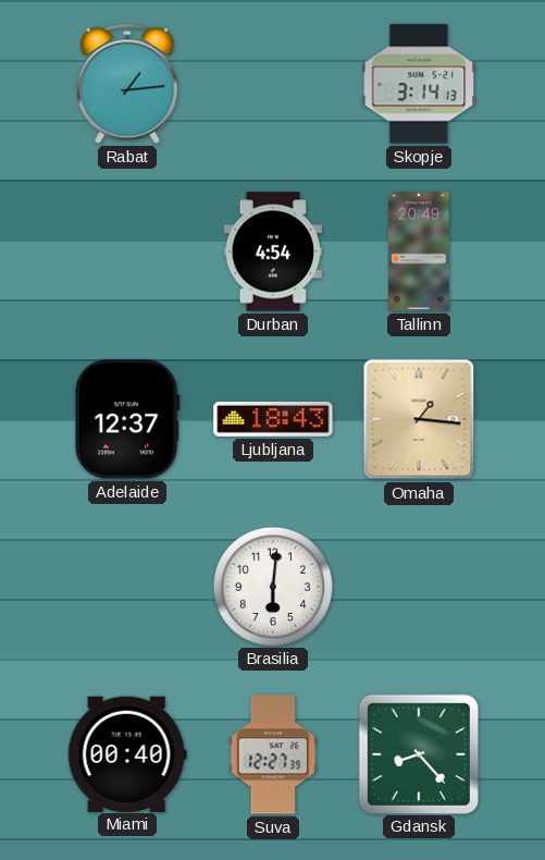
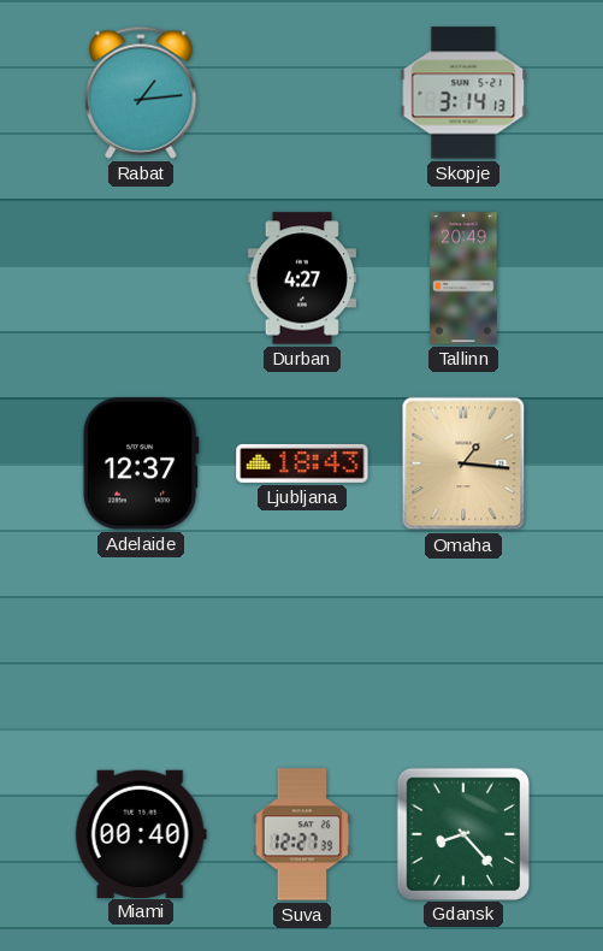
Durban: 4:54 -> 4:27
Brasilia: 6:01 -> none
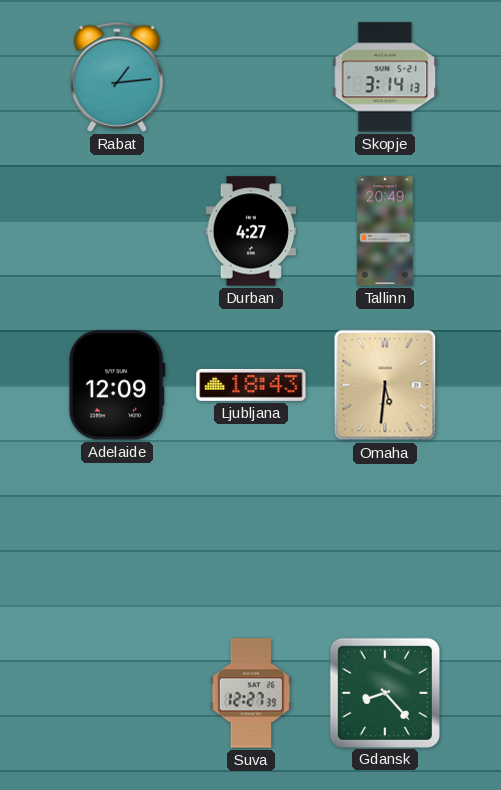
Adelaide: 12:37 -> 12:09
Omaha: 1:16 -> 5:31
Miami: 00:40 -> none
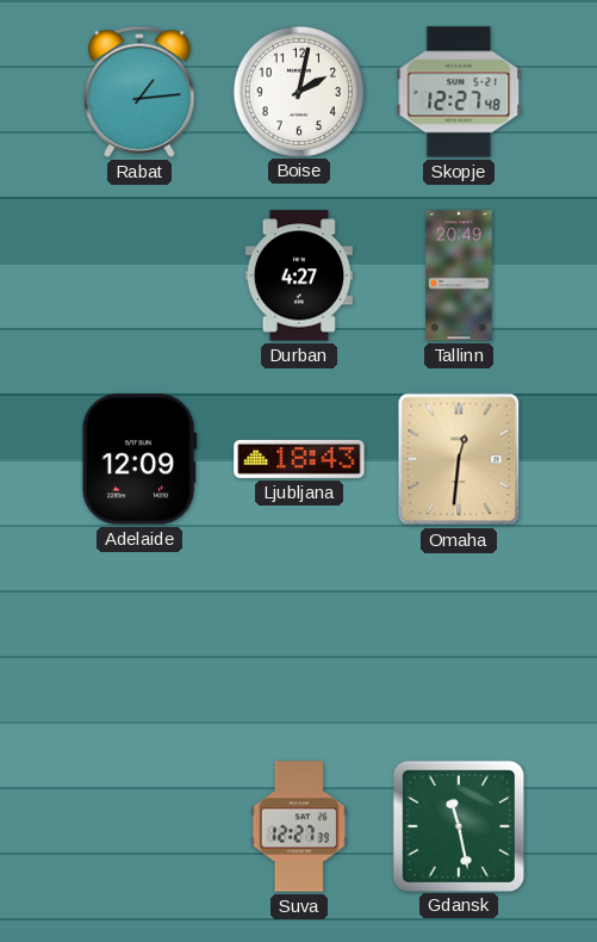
Boise: none -> 2:02
Skopje: 3:14 -> 12:27
Omaha: 5:31 -> 12:31
Gdansk: 8:23 -> 11:28
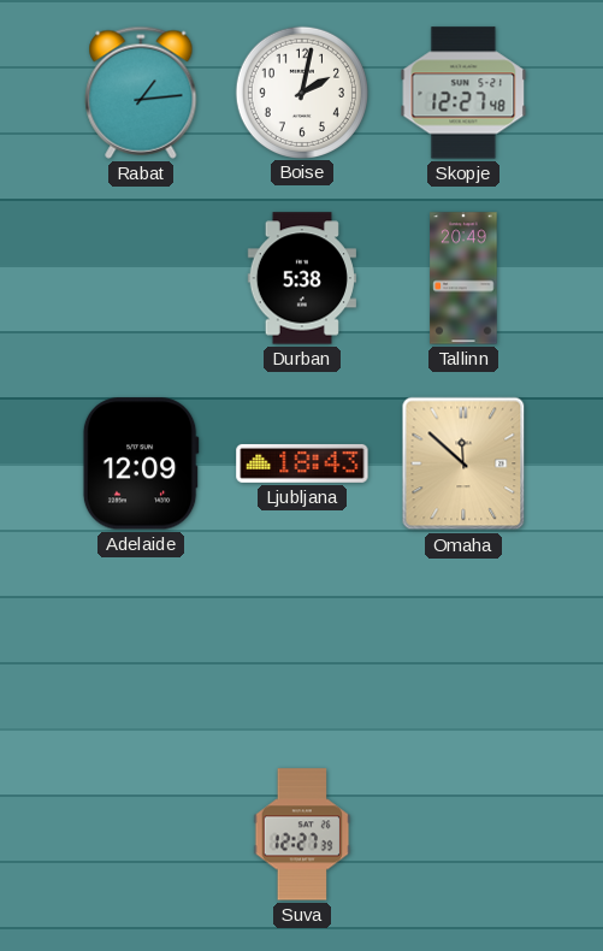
Durban: 4:27 -> 5:38
Omaha: 12:31 -> 11:52
Gdansk: 11:28 -> none
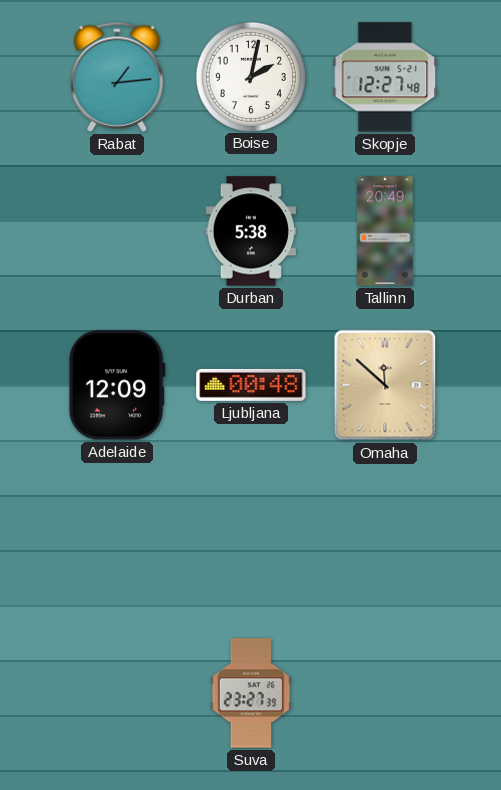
Ljubljana: 18:43 -> 00:48
Suva: 12:27 -> 23:27
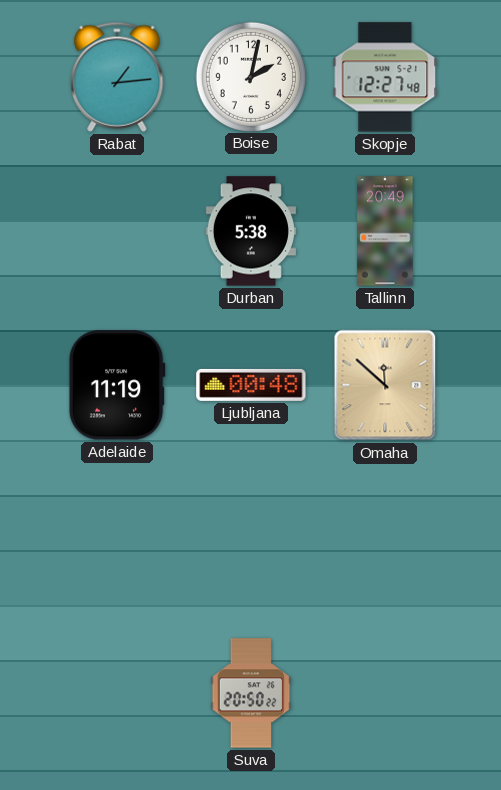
Adelaide: 12:09 -> 11:19
Suva: 23:27 -> 20:50
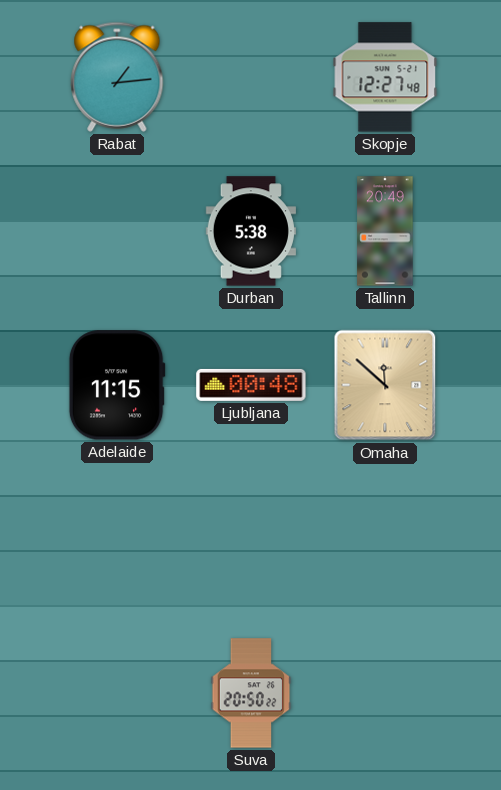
Boise: 2:02 -> none
Adelaide: 11:19 -> 11:15
